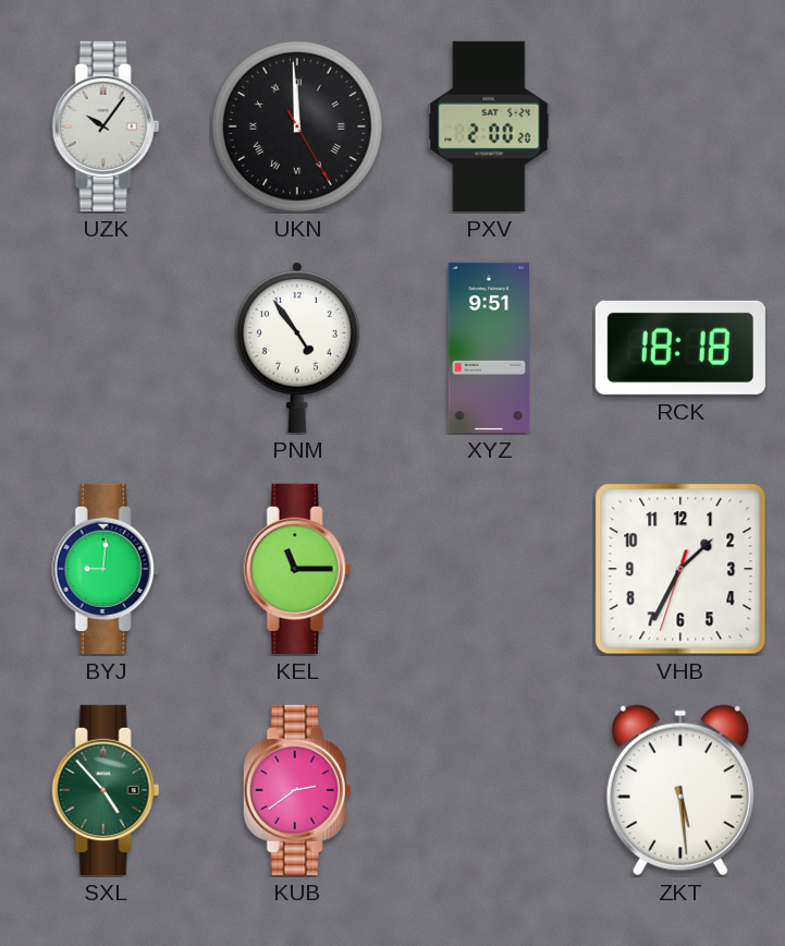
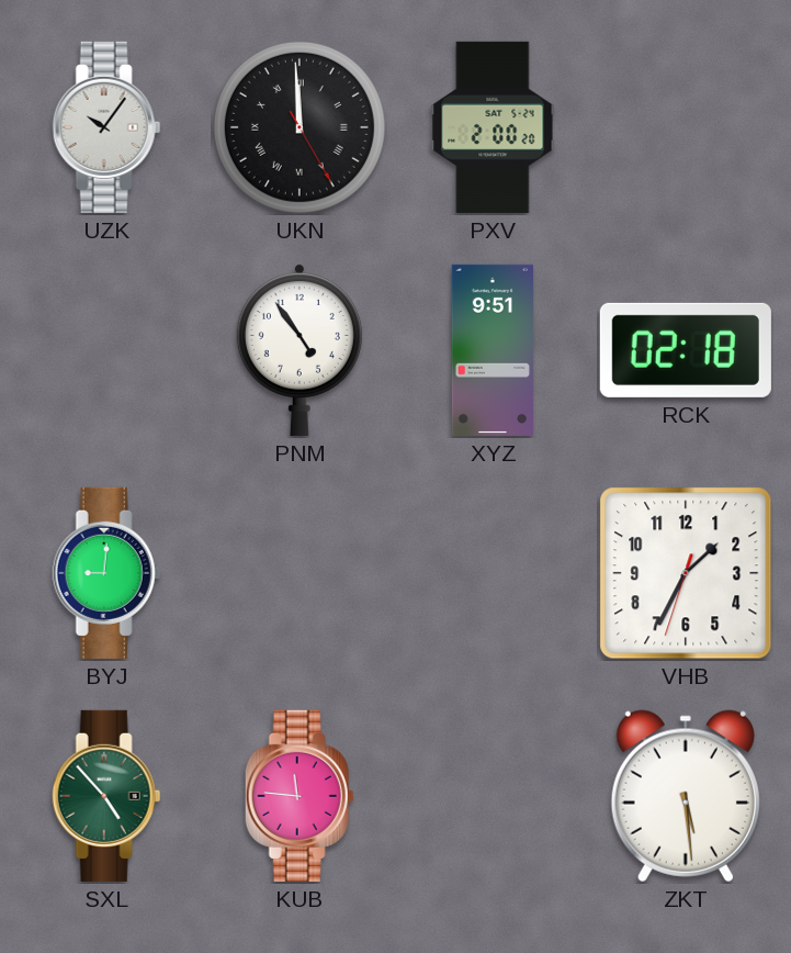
RCK: 18:18 -> 02:18
KEL: 11:15 -> none
KUB: 2:39 -> 11:46
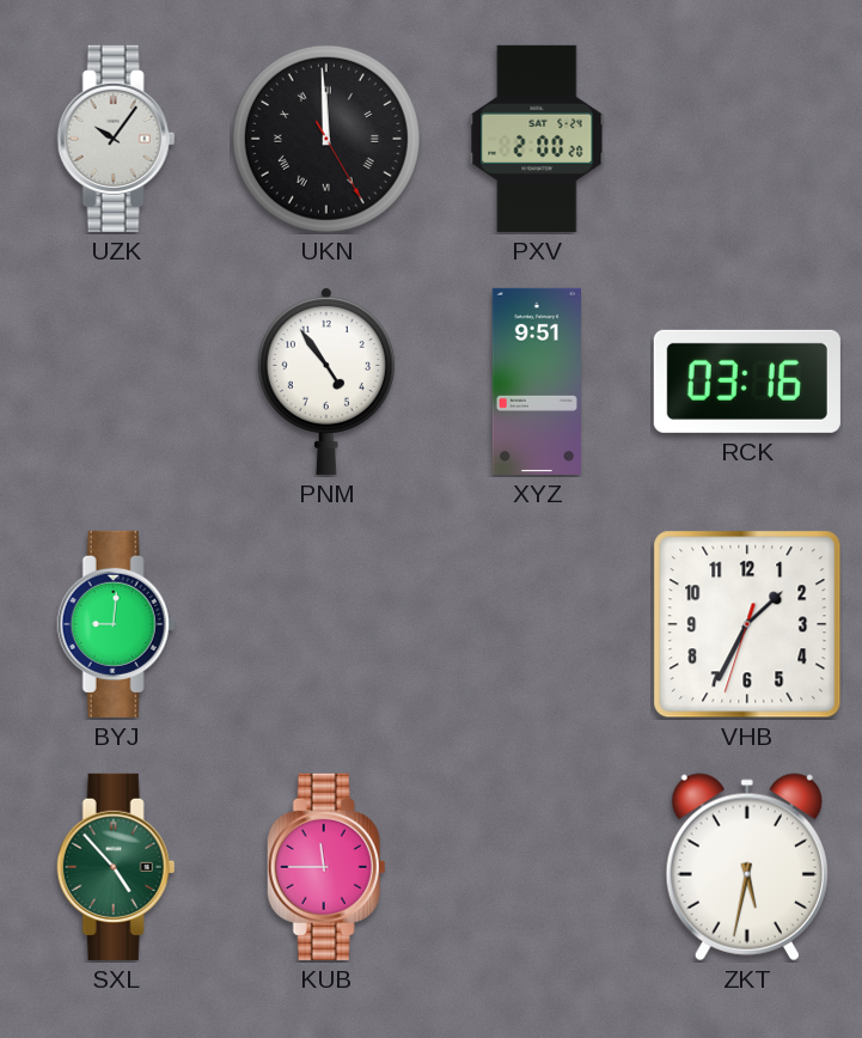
RCK: 02:18 -> 03:16
KUB: 11:46 -> 11:45
ZKT: 5:29 -> 5:32
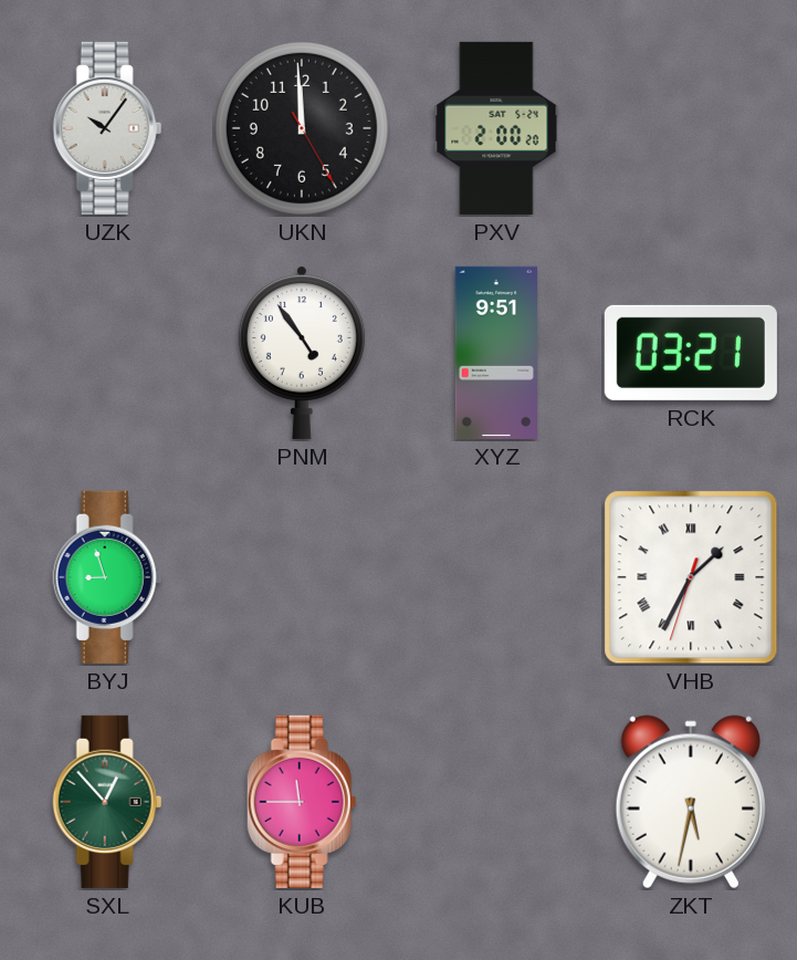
UKN numerals: Roman -> Arabic
RCK: 03:16 -> 03:21
BYJ: 9:01 -> 8:57
VHB numerals: Arabic -> Roman
SXL: 4:53 -> 12:53
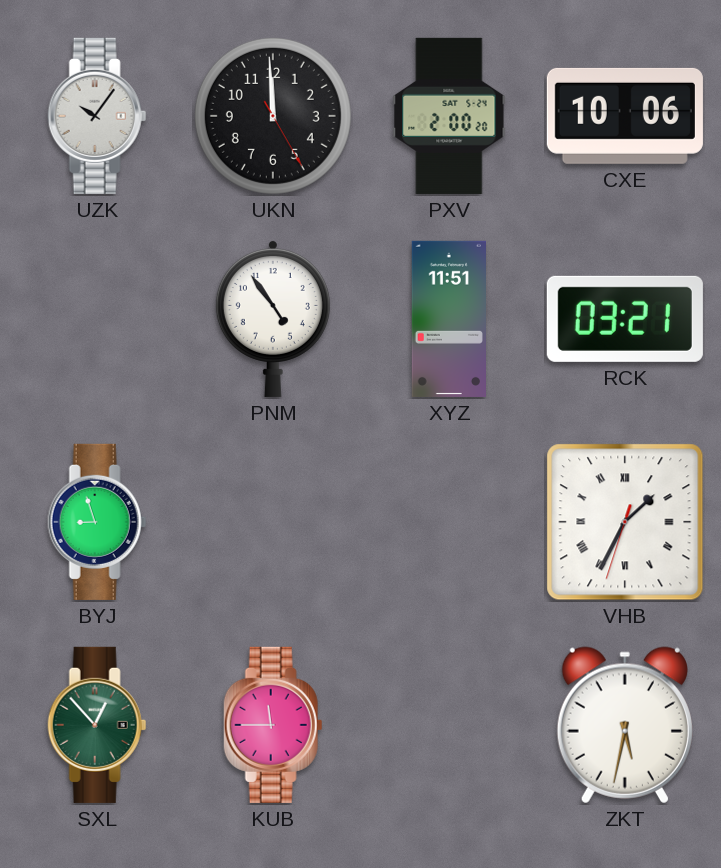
CXE: none -> 10:06
XYZ: 9:51 -> 11:51
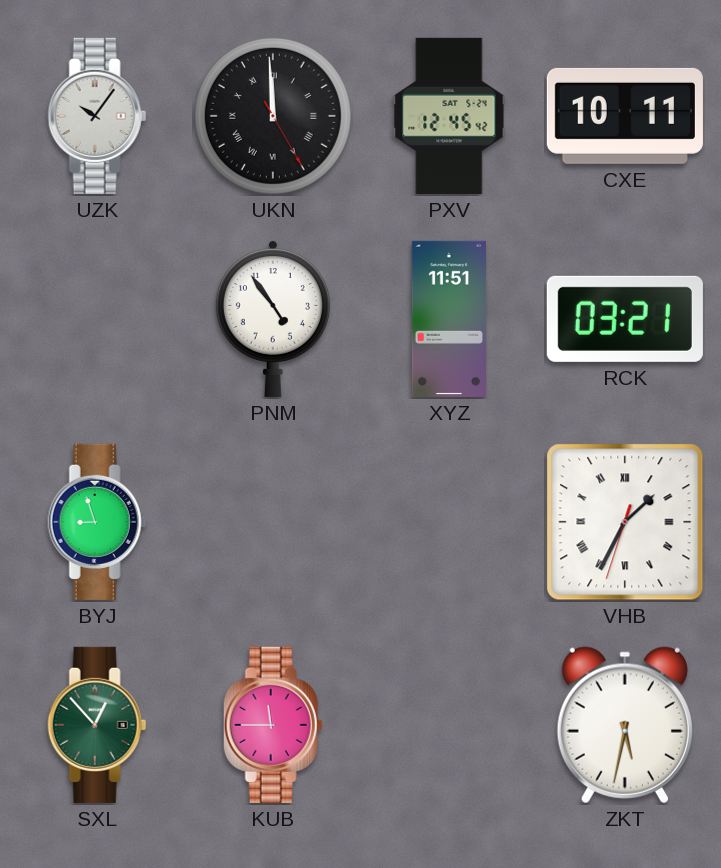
UKN numerals: Arabic -> Roman
PXV: 2:00 -> 12:45
CXE: 10:06 -> 10:11
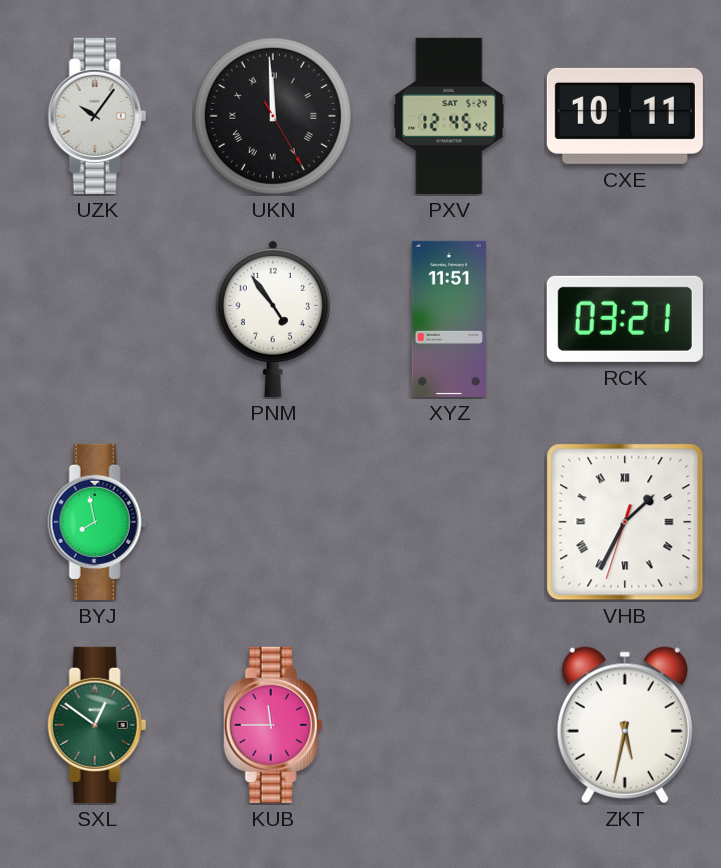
BYJ: 8:57 -> 7:58
SXL: 12:53 -> 12:51
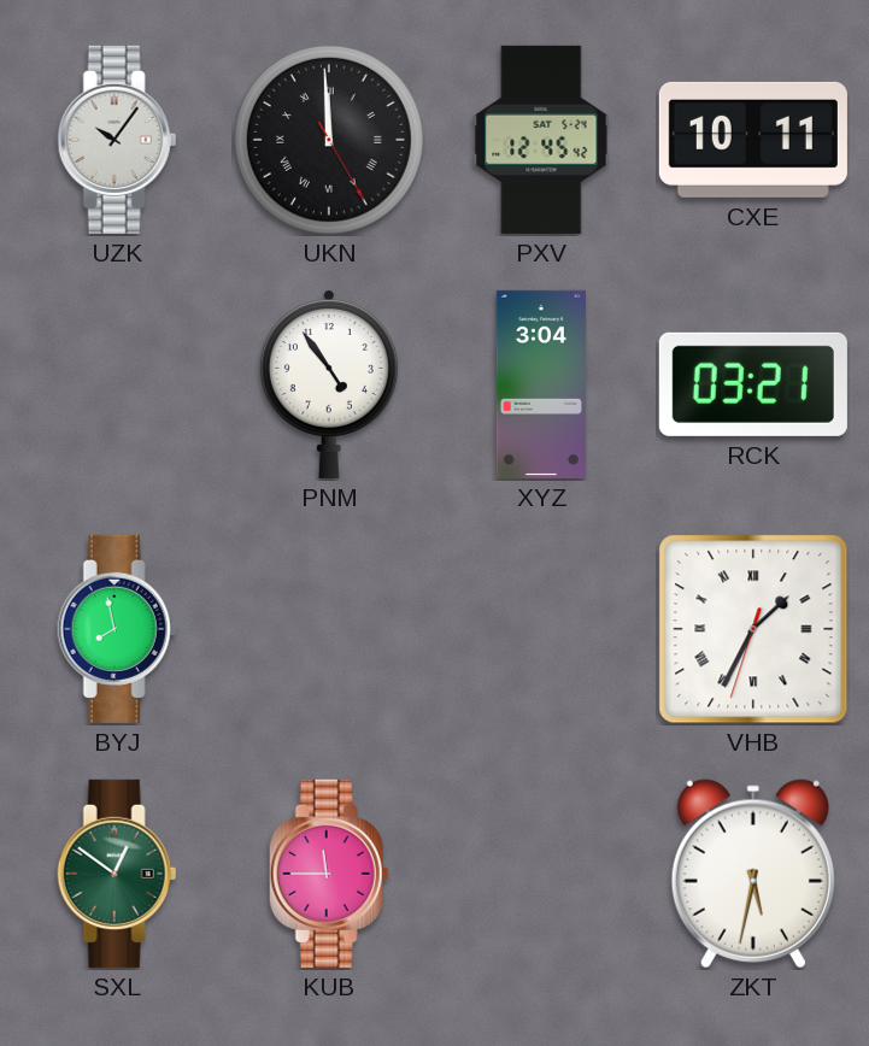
XYZ: 11:51 -> 3:04
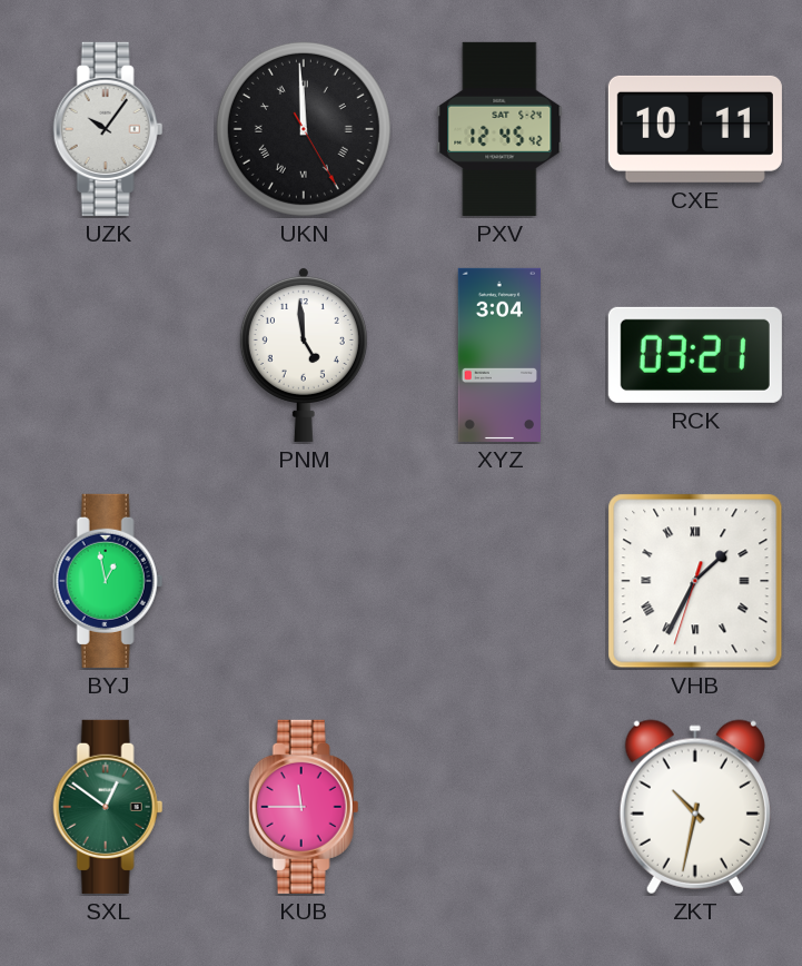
PNM: 4:54 -> 4:59
BYJ: 7:58 -> 12:58
ZKT: 5:32 -> 10:32
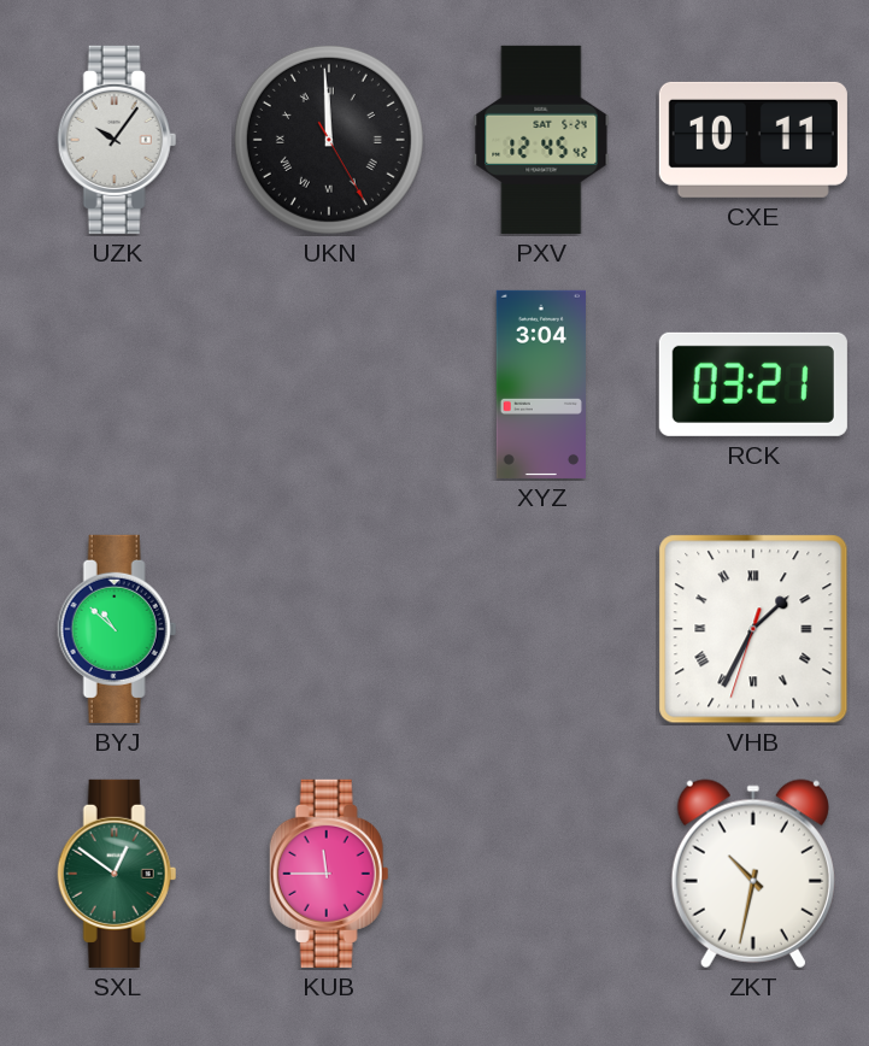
PNM: 4:59 -> none
BYJ: 12:58 -> 10:52
